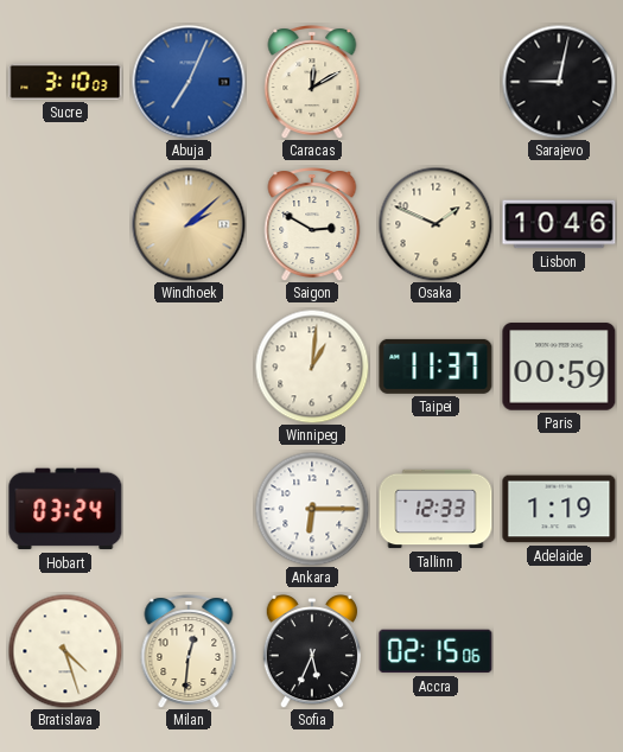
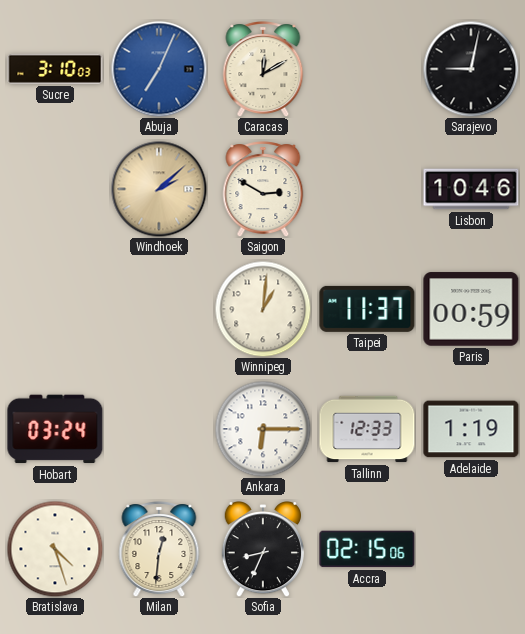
Osaka: 1:49 -> none
Sofia: 5:34 -> 8:34
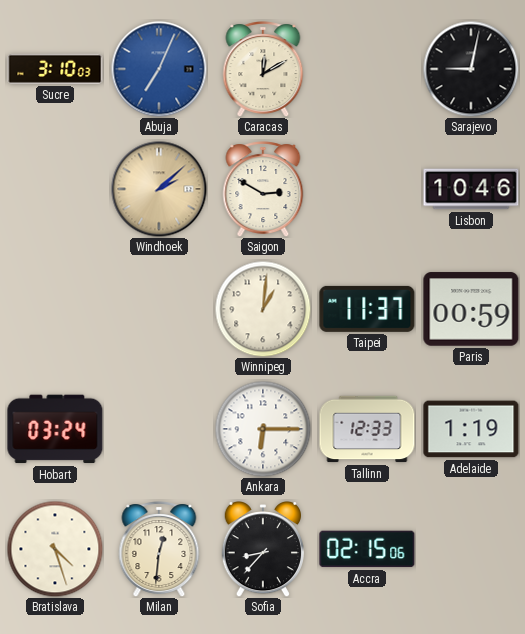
Sofia: 8:34 -> 8:37
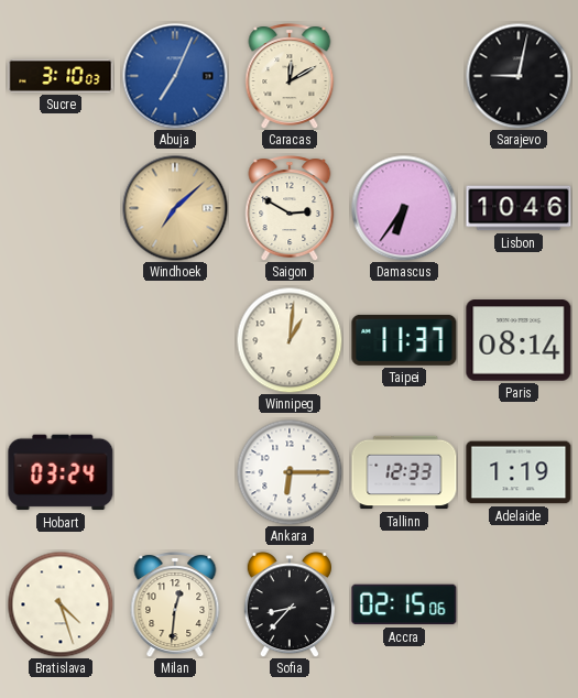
Windhoek: 2:08 -> 7:08
Damascus: none -> 6:36
Paris: 00:59 -> 08:14
